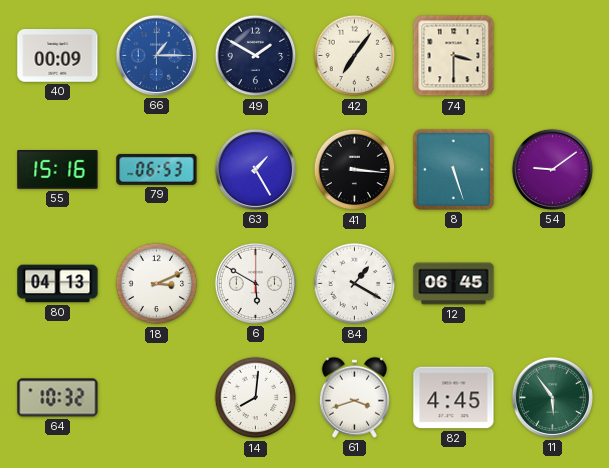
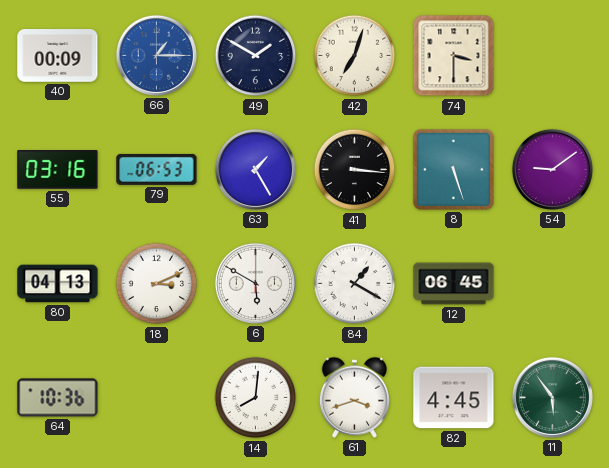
42: 7:06 -> 7:03
55: 15:16 -> 03:16
64: 10:32 -> 10:36
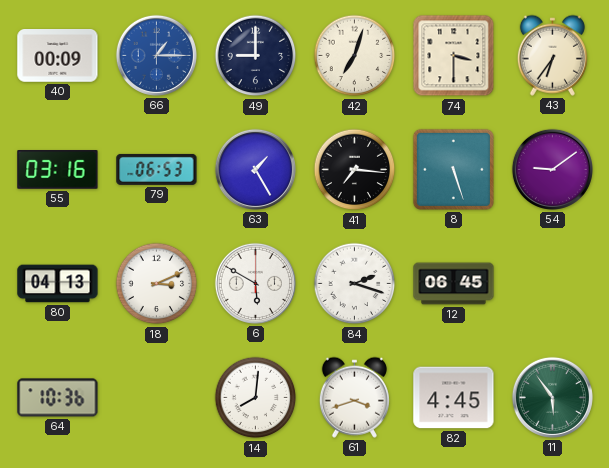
49: 1:50 -> 9:00
43: none -> 6:36
41: 3:16 -> 7:16
84: 1:20 -> 2:18
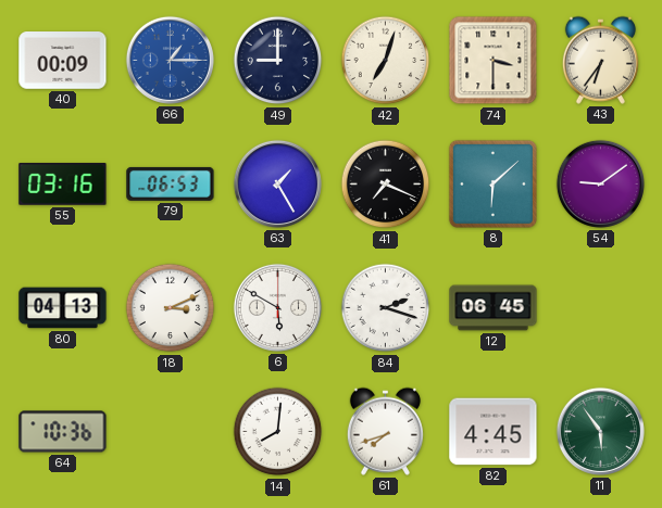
41: 7:16 -> 7:19
8: 5:27 -> 6:08
61: 3:42 -> 7:42
